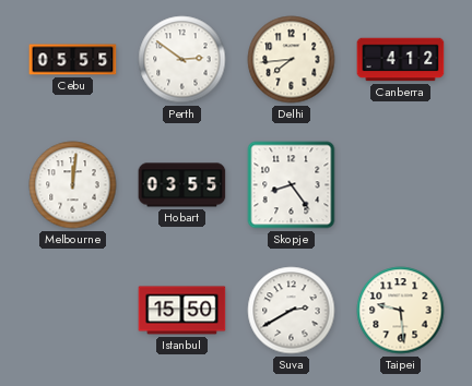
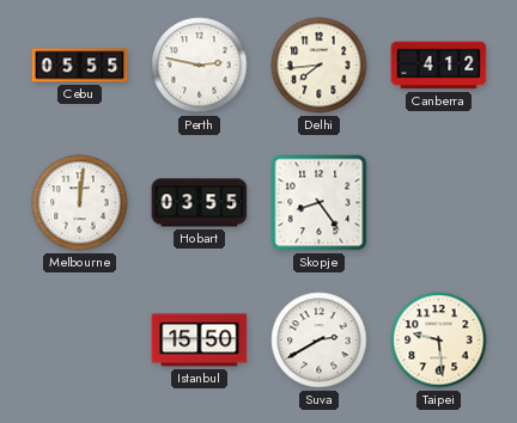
Perth: 2:51 -> 2:47
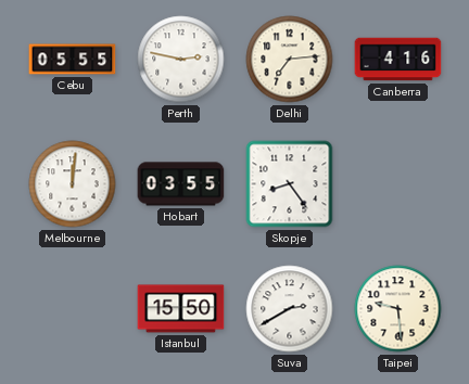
Delhi: 7:44 -> 7:14
Canberra: 4:12 -> 4:16
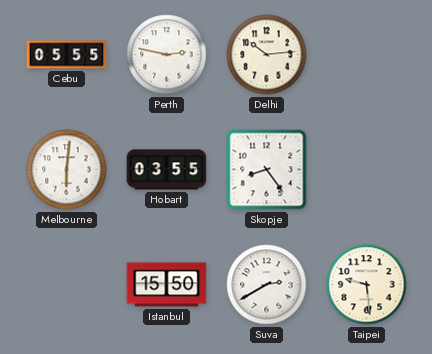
Delhi: 7:14 -> 10:14
Canberra: 4:16 -> none
Melbourne: 12:01 -> 6:01
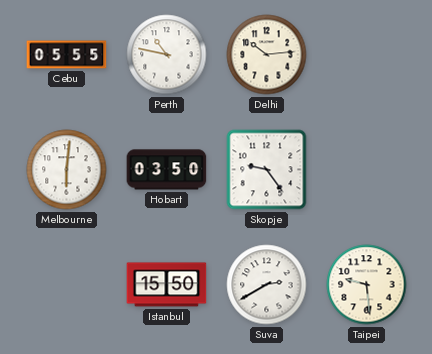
Perth: 2:47 -> 10:47
Hobart: 03:55 -> 03:50
Skopje: 8:24 -> 9:24
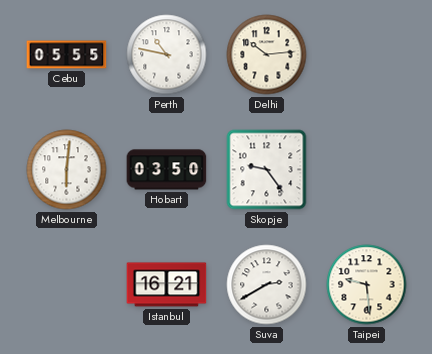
Istanbul: 15:50 -> 16:21
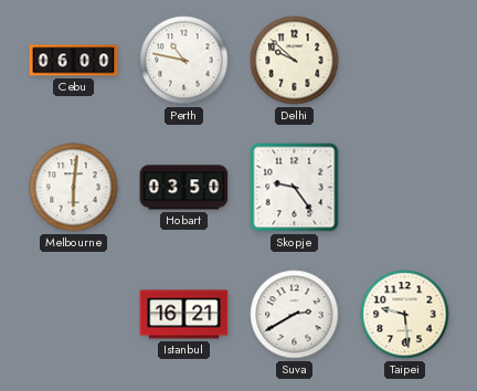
Cebu: 05:55 -> 06:00
Delhi: 10:14 -> 9:52
